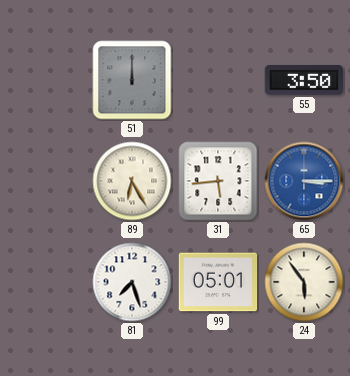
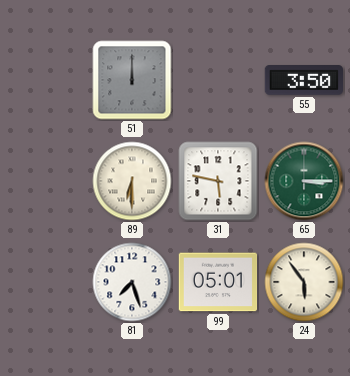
89: 6:25 -> 6:30
31: 5:44 -> 5:47
65 dial: blue -> green
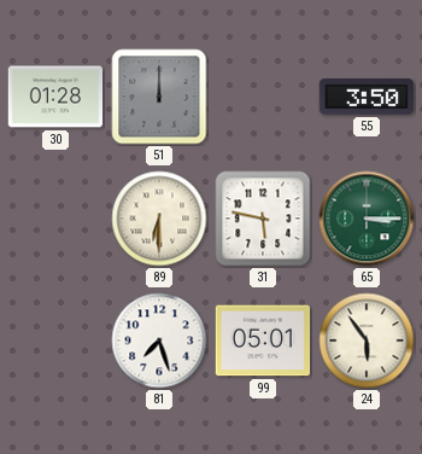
30: none -> 01:28
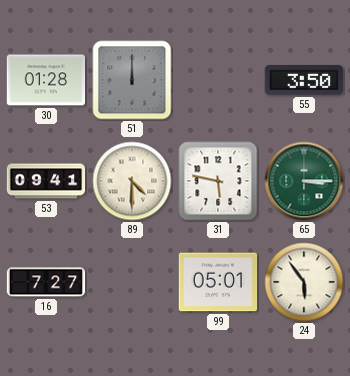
53: none -> 09:41
89: 6:30 -> 4:30
16: none -> 7:27
81: 7:27 -> none
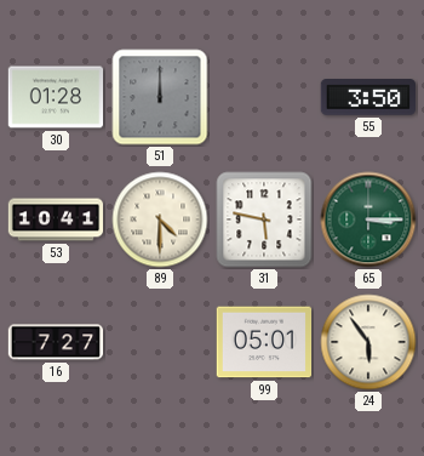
53: 09:41 -> 10:41
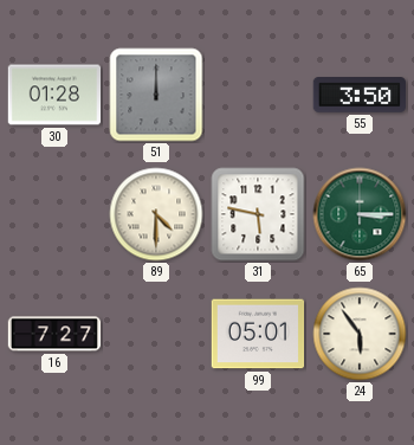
53: 10:41 -> none
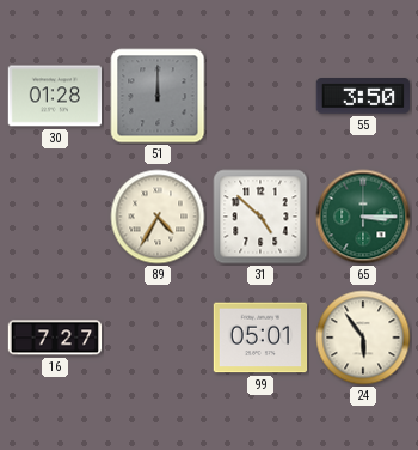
89: 4:30 -> 4:35
31: 5:47 -> 4:52
